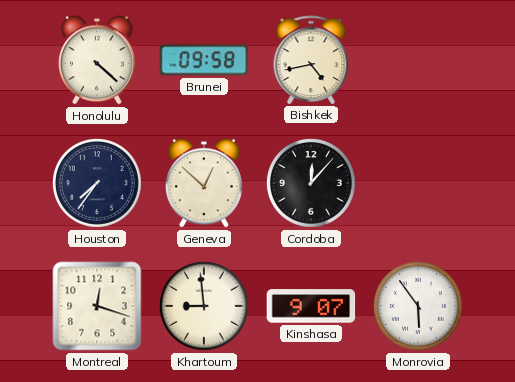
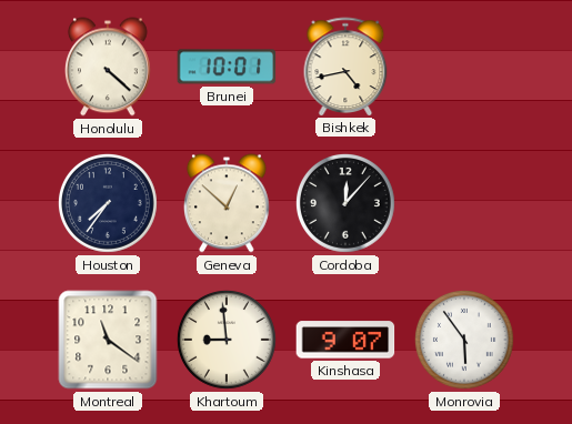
Brunei: 09:58 -> 10:01
Montreal: 12:18 -> 11:21
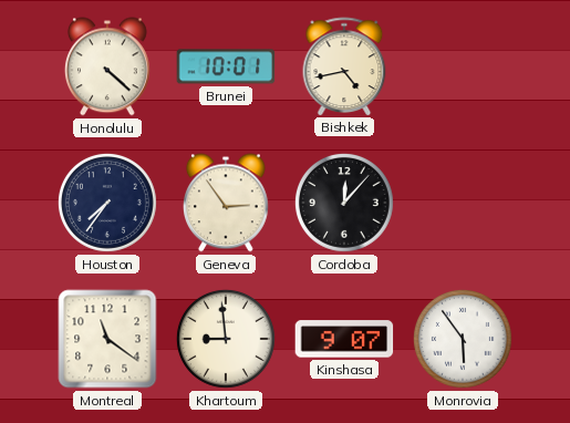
Geneva: 12:52 -> 2:54
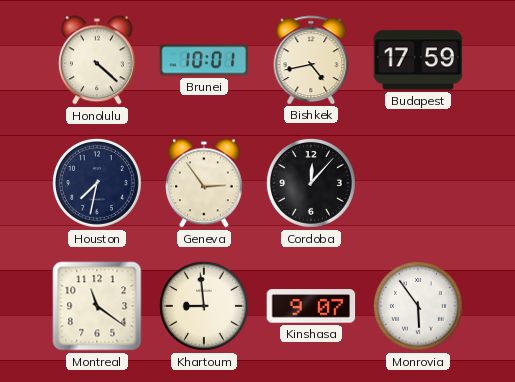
Budapest: none -> 17:59
Houston: 7:36 -> 7:32
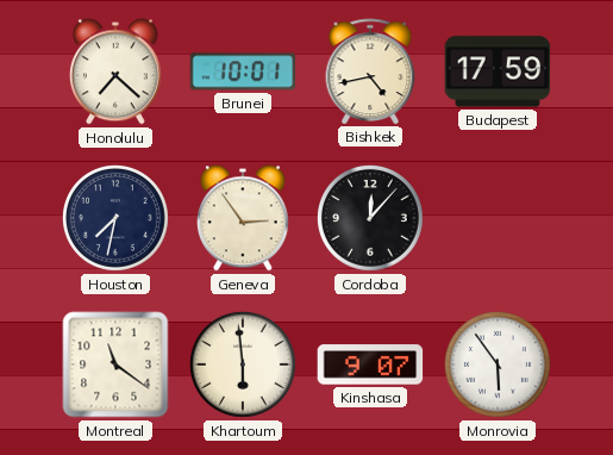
Honolulu: 4:22 -> 7:22
Khartoum: 8:59 -> 5:59
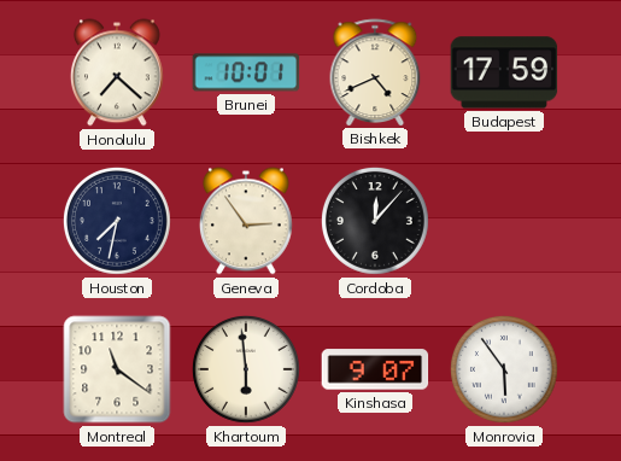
Bishkek: 4:43 -> 4:41
